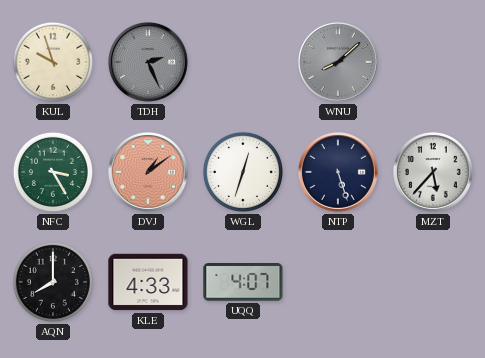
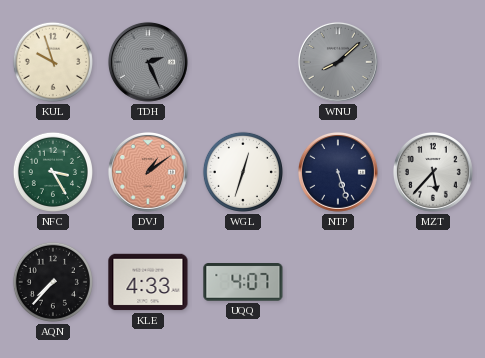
AQN: 8:00 -> 7:37
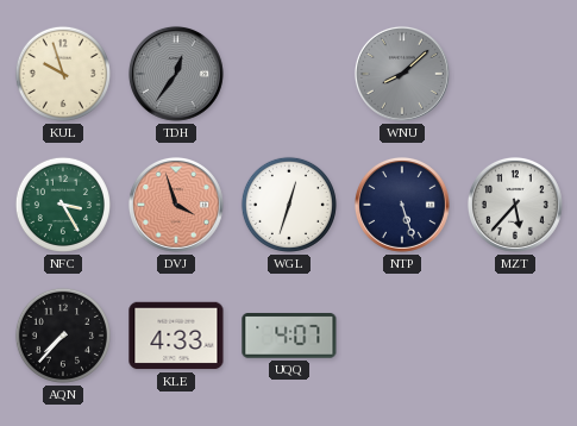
TDH: 2:26 -> 12:36
DVJ: 1:09 -> 3:57
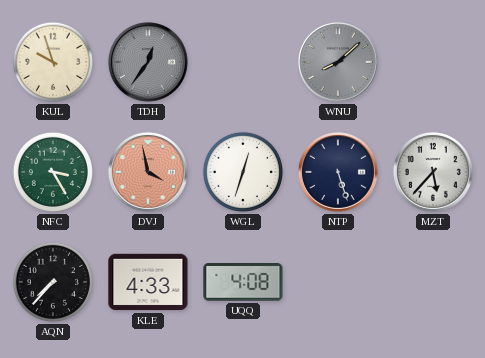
DVJ: 3:57 -> 3:58
UQQ: 4:07 -> 4:08
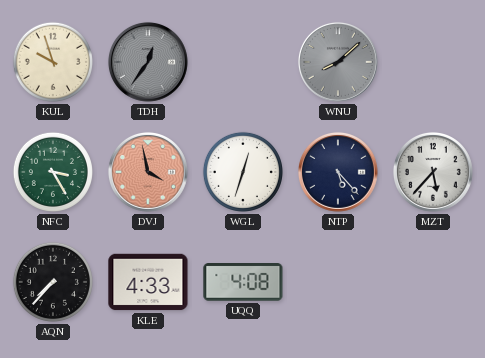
NTP: 5:27 -> 5:23
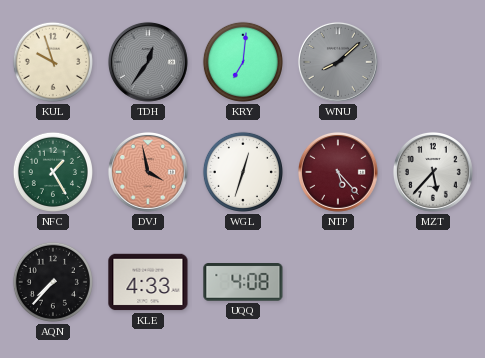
KRY: none -> 7:01
NFC: 3:25 -> 1:25
NTP dial: navy -> burgundy
